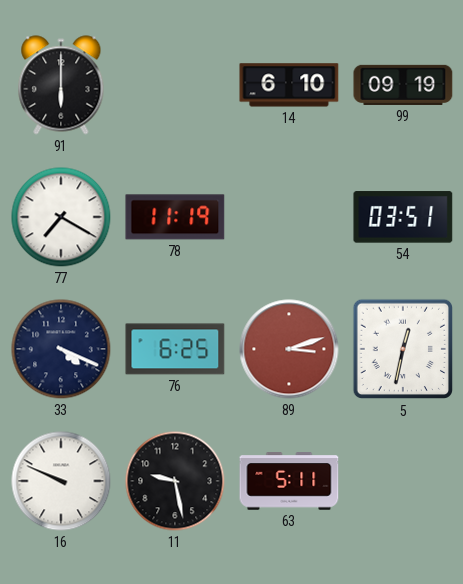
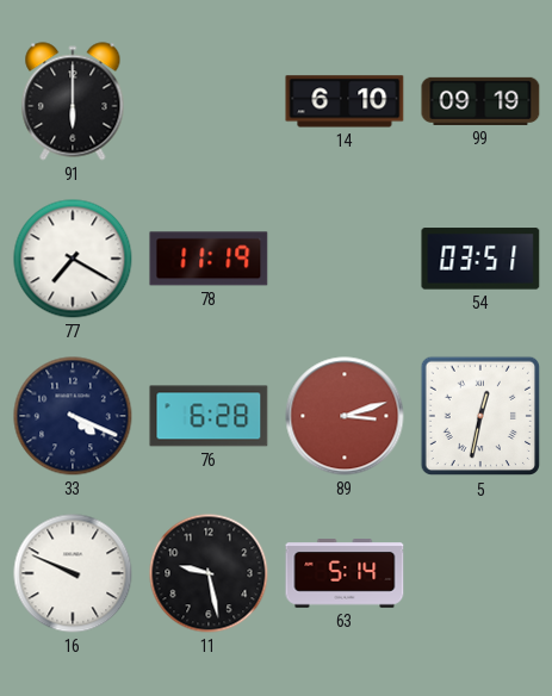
76: 6:25 -> 6:28
63: 5:11 -> 5:14
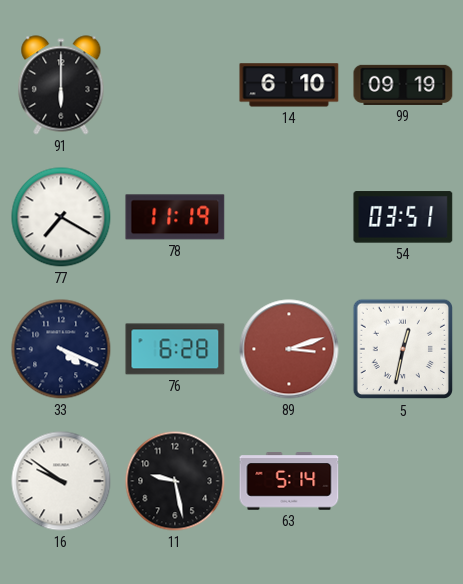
16: 9:49 -> 9:51
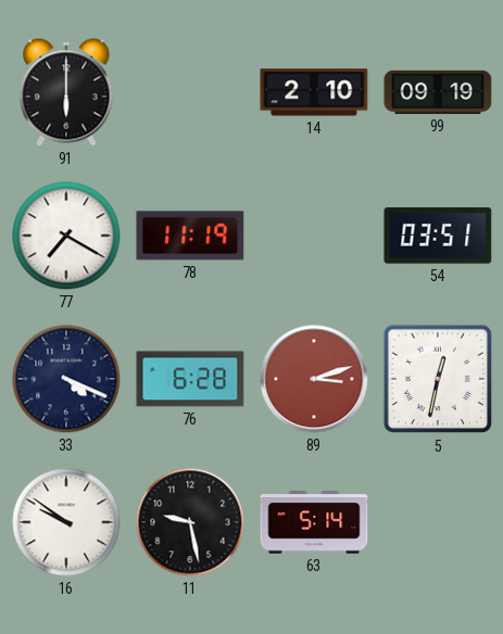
14: 6:10 -> 2:10
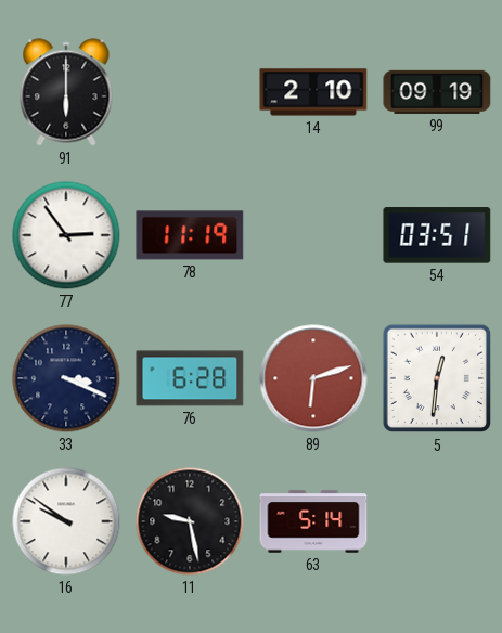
77: 7:20 -> 2:54
33: 4:19 -> 3:19
89: 3:12 -> 6:12
5: 12:32 -> 12:31
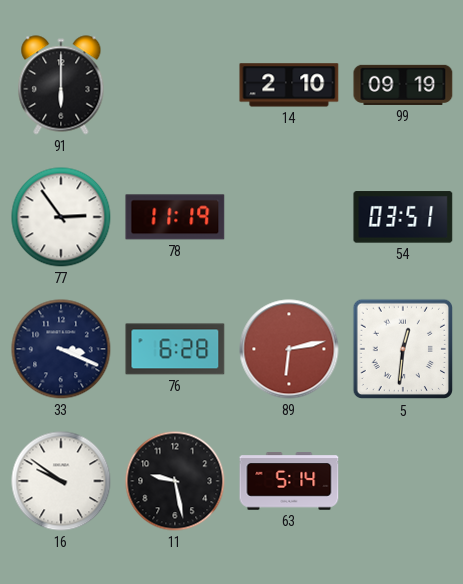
89: 6:12 -> 6:13
